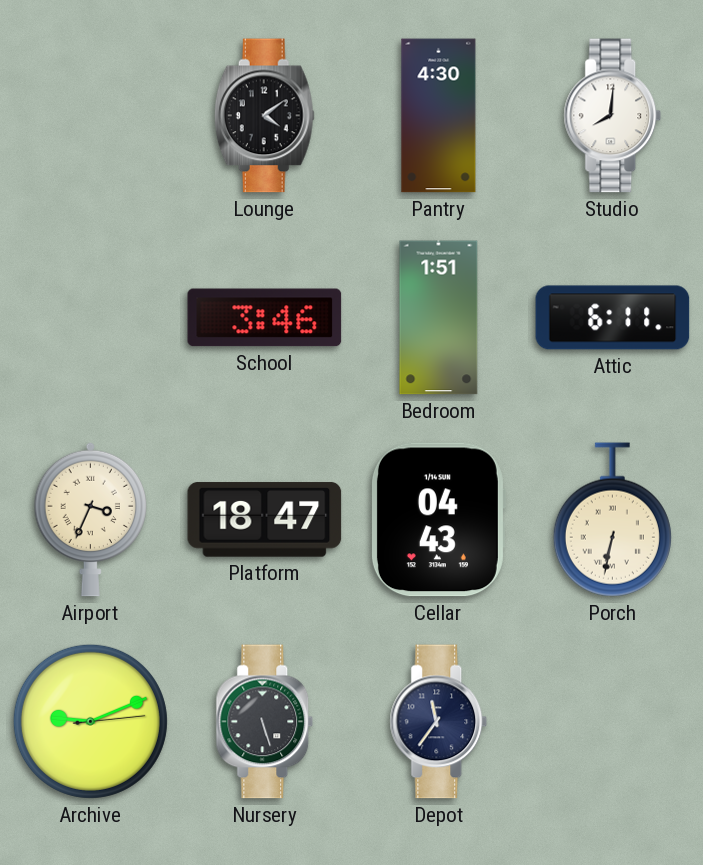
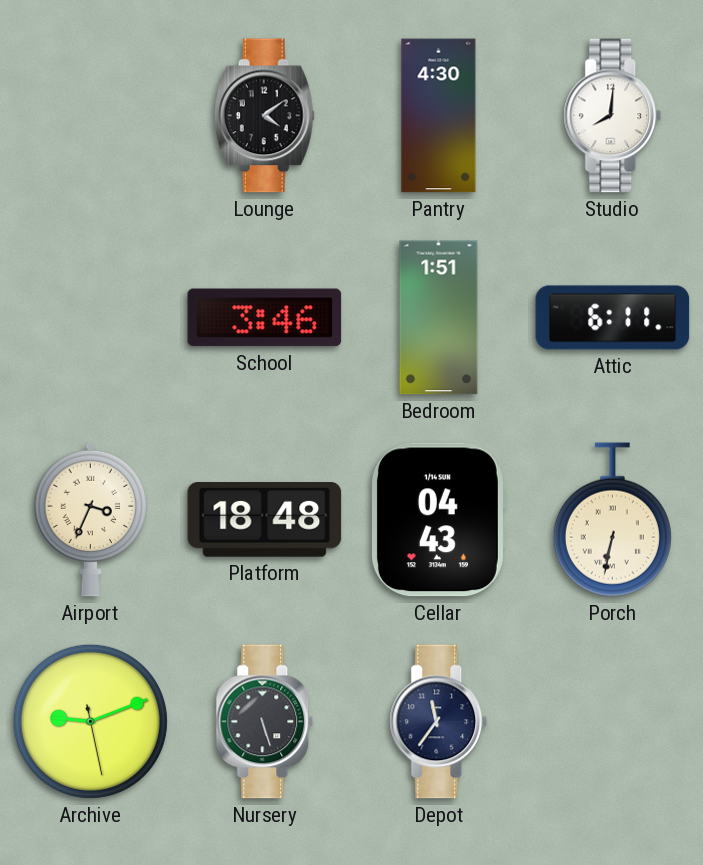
Platform: 18:47 -> 18:48
Archive: 9:11:14 -> 9:11:28
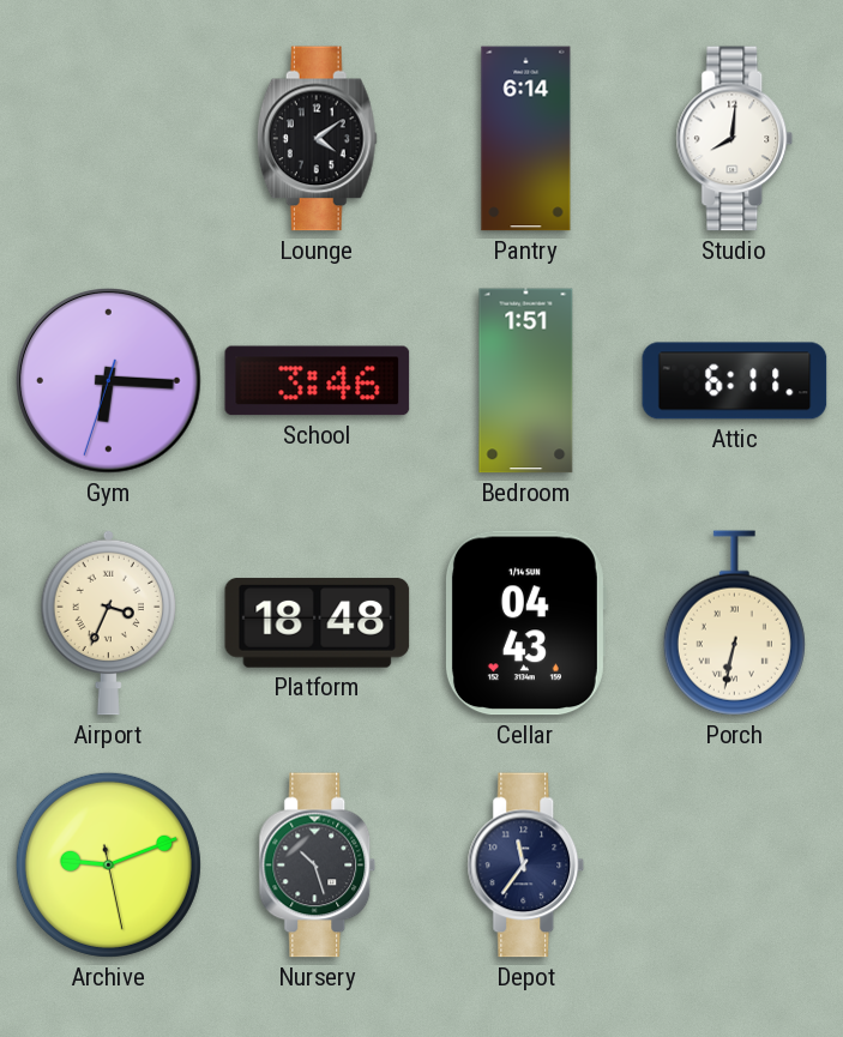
Pantry: 4:30 -> 6:14
Gym: none -> 6:15
Nursery: 5:27 -> 10:27
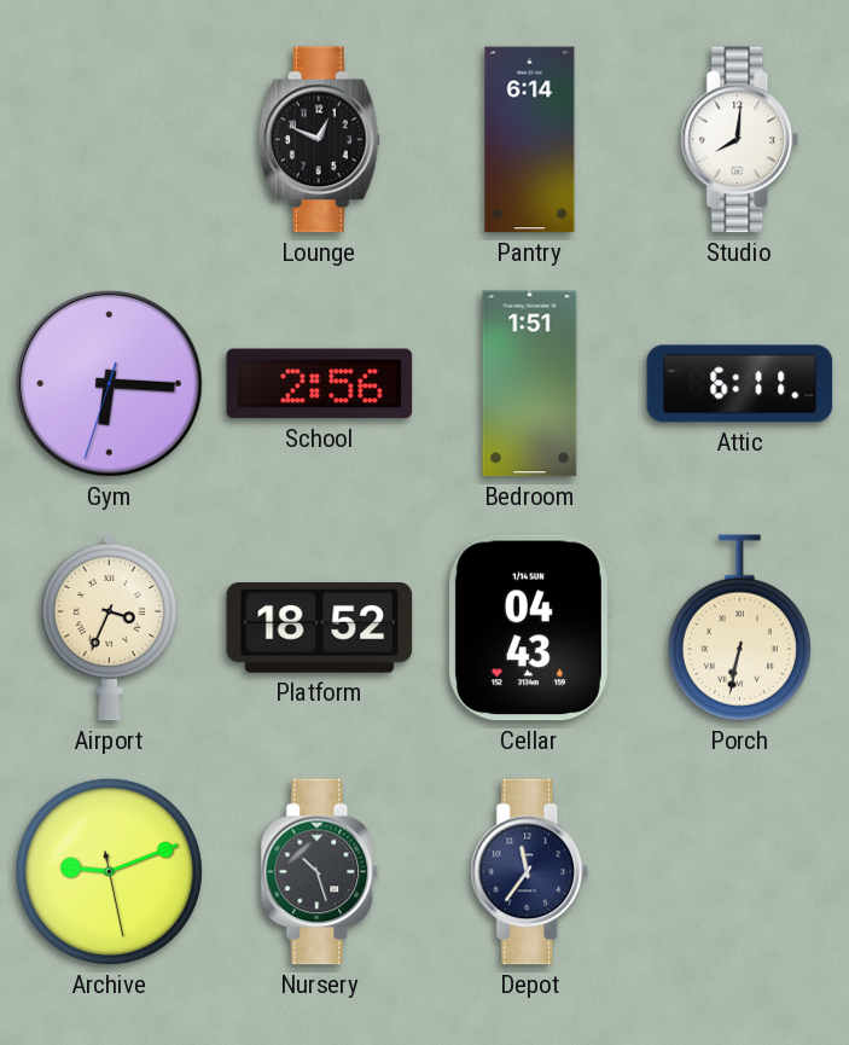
Lounge: 4:09 -> 12:49
School: 3:46 -> 2:56
Platform: 18:48 -> 18:52
